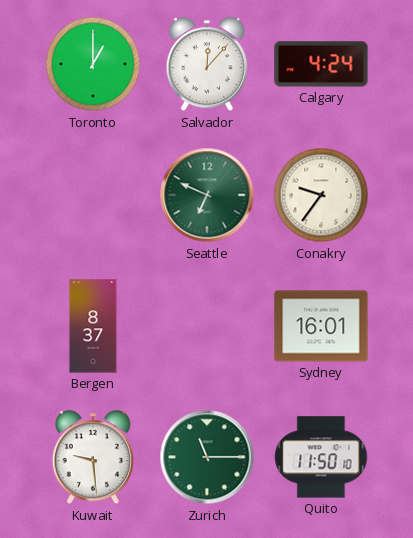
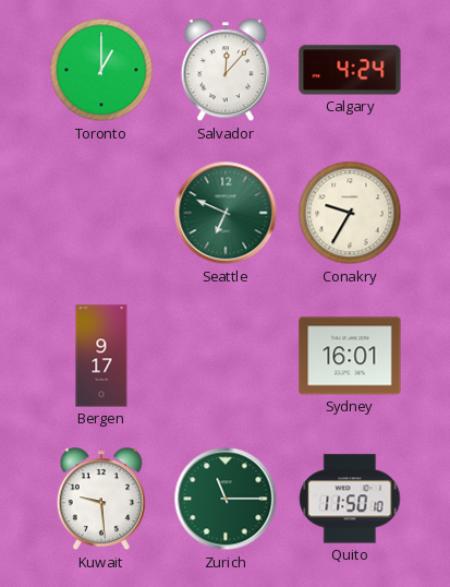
Conakry: 9:36 -> 9:35
Bergen: 8:37 -> 9:17
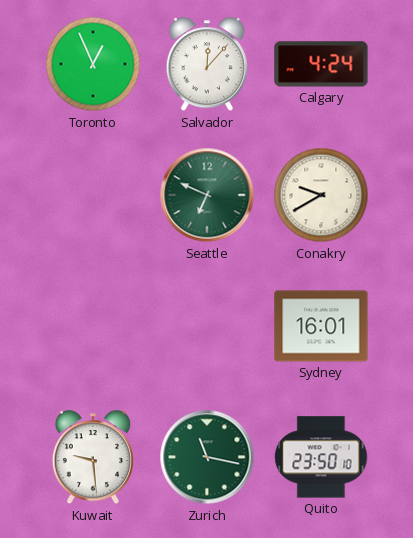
Toronto: 1:00 -> 12:56
Conakry: 9:35 -> 9:40
Bergen: 9:17 -> none
Zurich: 11:15 -> 11:17
Quito: 11:50 -> 23:50
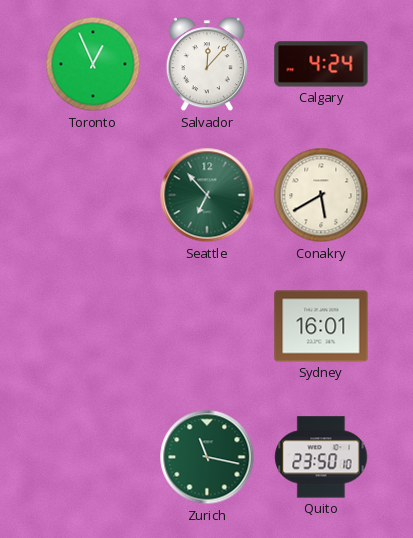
Seattle: 6:49 -> 6:53
Conakry: 9:40 -> 5:40
Kuwait: 9:29 -> none
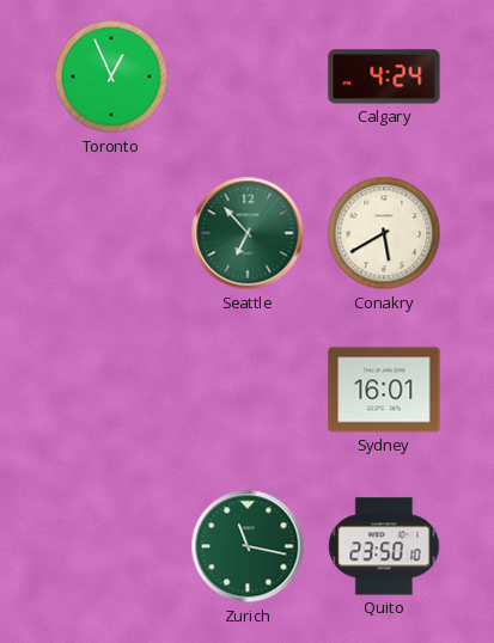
Salvador: 12:07 -> none
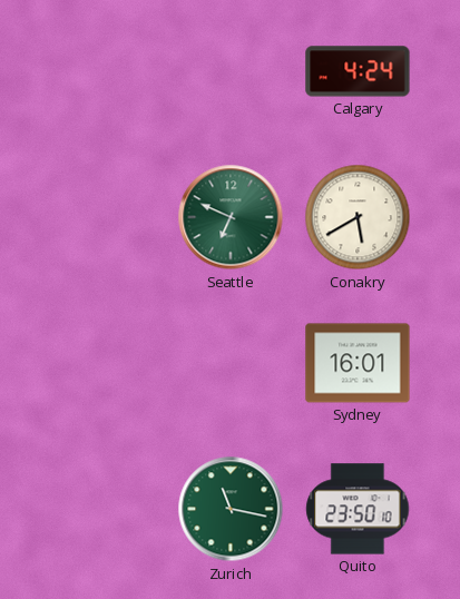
Toronto: 12:56 -> none
Seattle: 6:53 -> 6:49
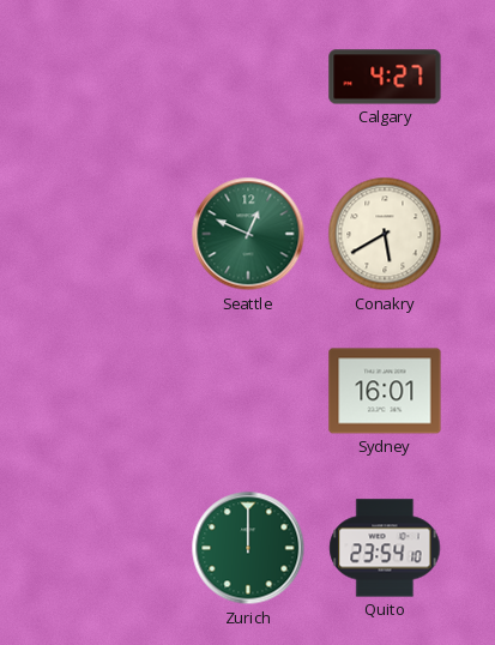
Calgary: 4:24 -> 4:27
Seattle: 6:49 -> 12:49
Zurich: 11:17 -> 12:00
Quito: 23:50 -> 23:54
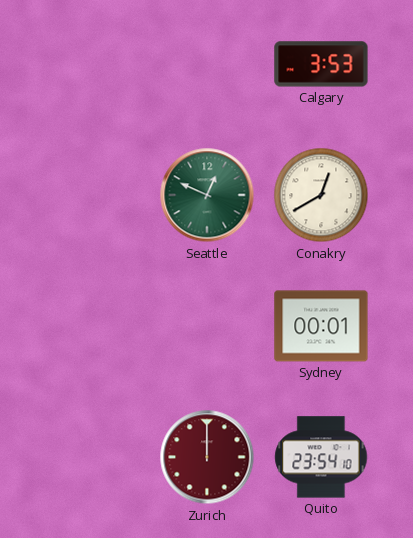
Calgary: 4:27 -> 3:53
Conakry: 5:40 -> 12:40
Sydney: 16:01 -> 00:01
Zurich dial: green -> burgundy
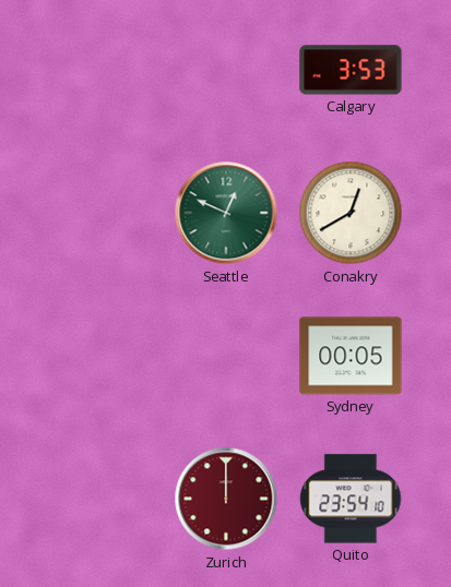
Sydney: 00:01 -> 00:05
